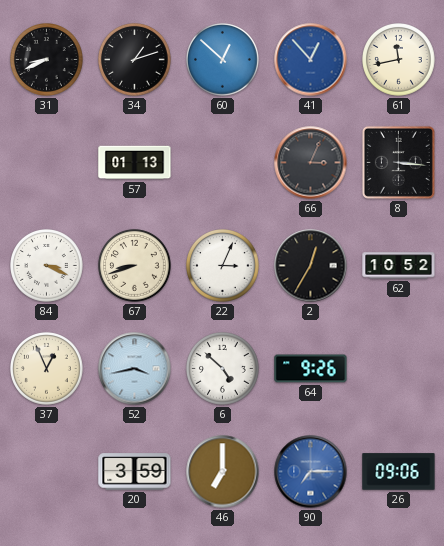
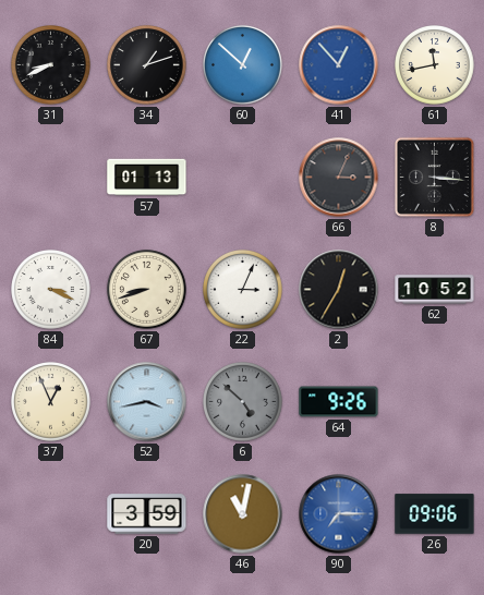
6 dial: white -> grey
46: 7:00 -> 11:02
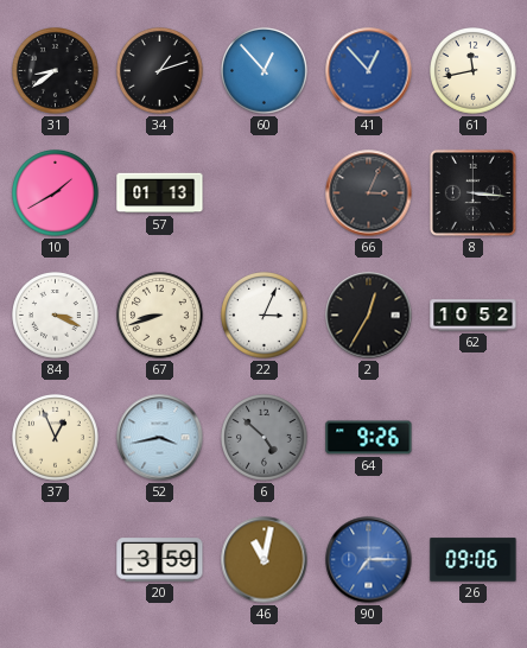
31: 8:41 -> 8:39
60: 12:52 -> 12:53
10: none -> 1:40
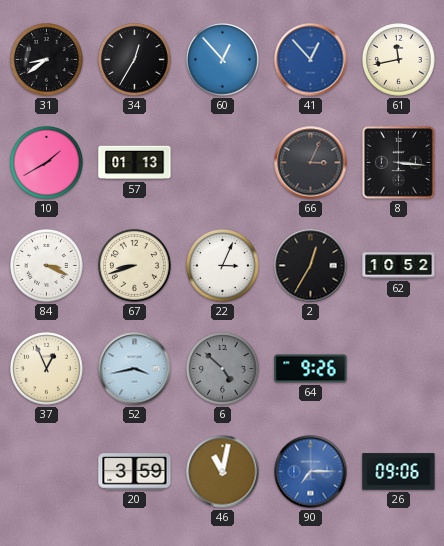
34: 1:12 -> 12:35
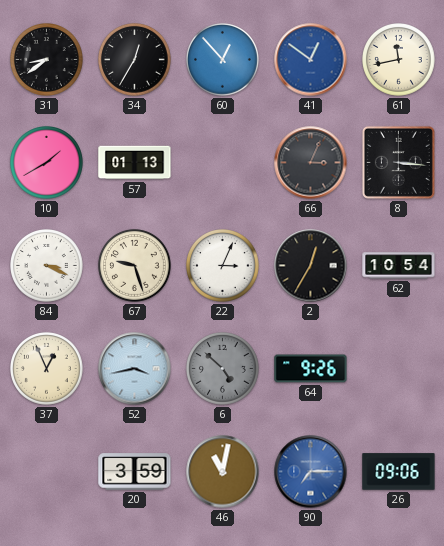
41: 12:53 -> 12:51
67: 8:42 -> 9:27
62: 10:52 -> 10:54
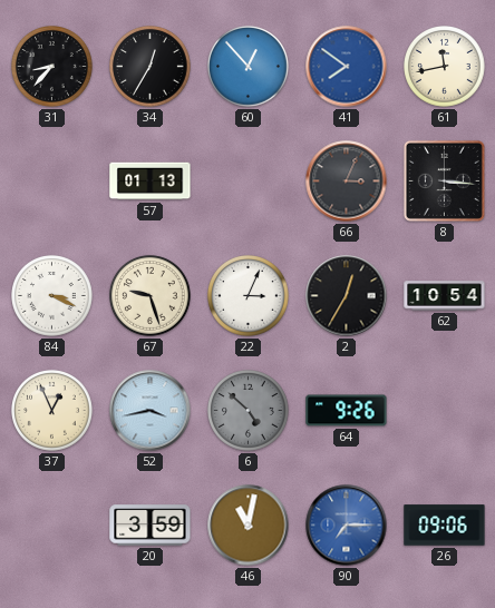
31: 8:39 -> 8:37
41: 12:51 -> 7:51
10: 1:40 -> none
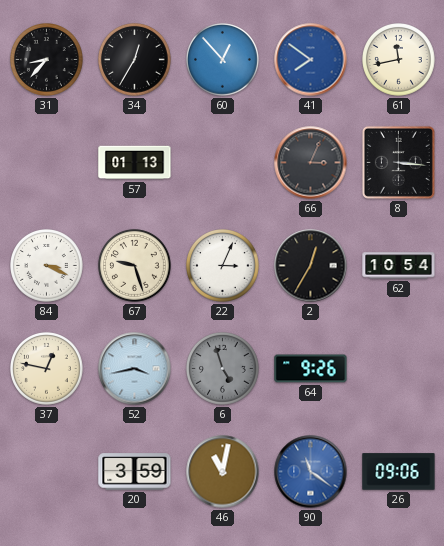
37: 12:56 -> 12:47
6: 4:52 -> 4:57
90: 7:15 -> 11:21
